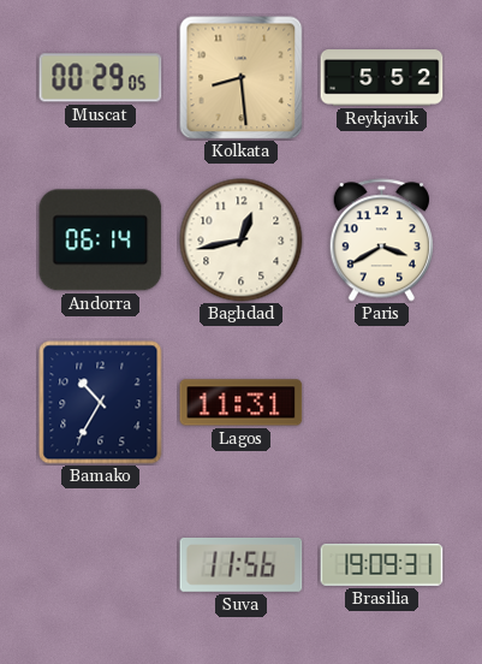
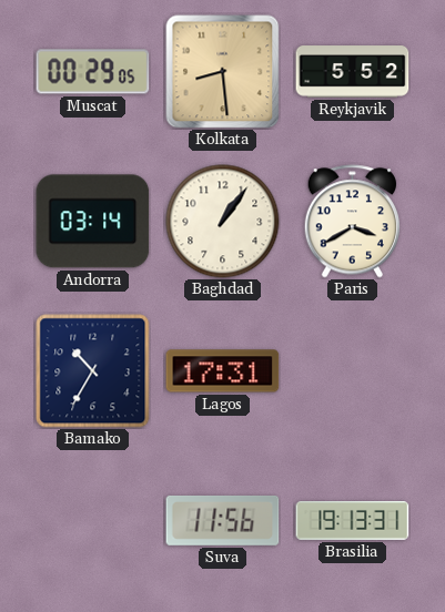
Andorra: 06:14 -> 03:14
Baghdad: 12:43 -> 1:06
Lagos: 11:31 -> 17:31
Brasilia: 19:09 -> 19:13
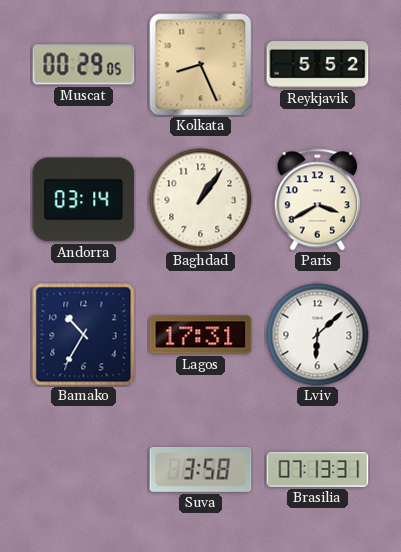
Kolkata: 8:29 -> 8:26
Lviv: none -> 6:08
Suva: 11:56 -> 3:58
Brasilia: 19:13 -> 07:13
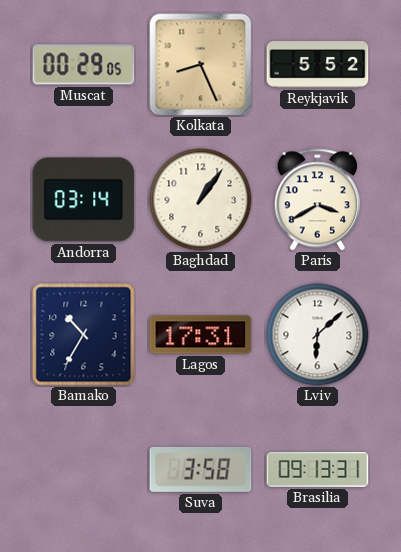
Brasilia: 07:13 -> 09:13
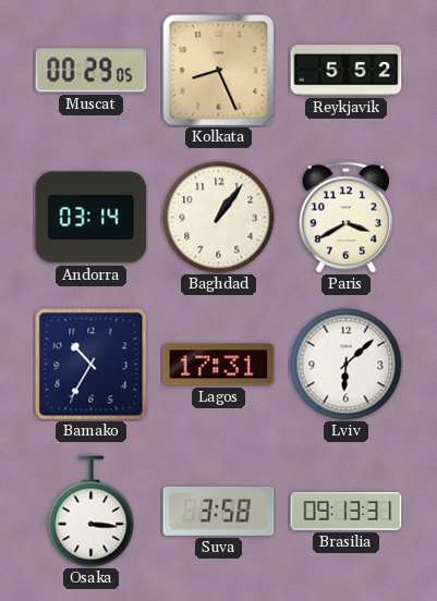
Osaka: none -> 3:16
